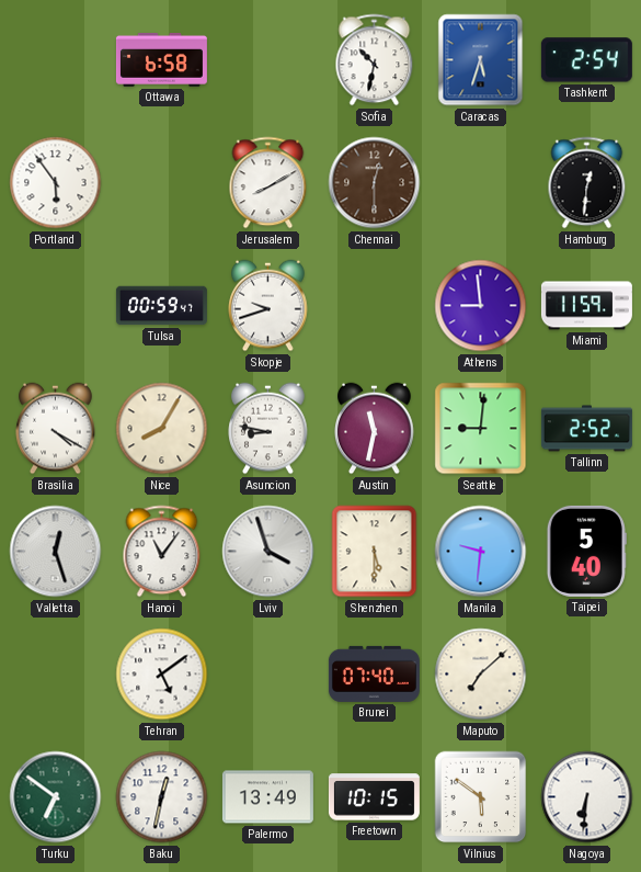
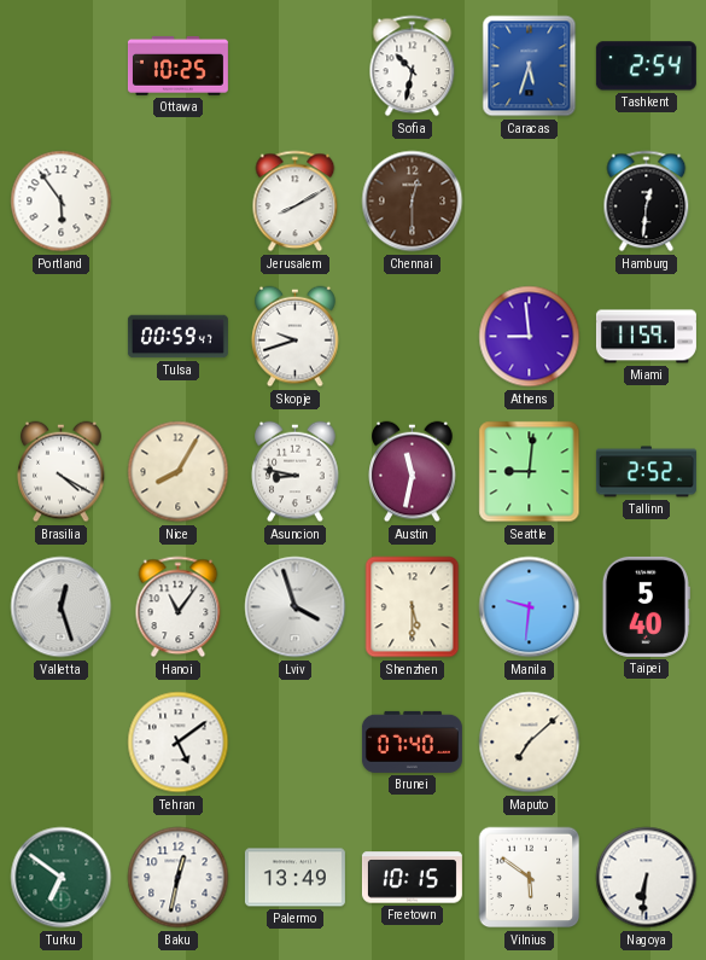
Ottawa: 6:58 -> 10:25
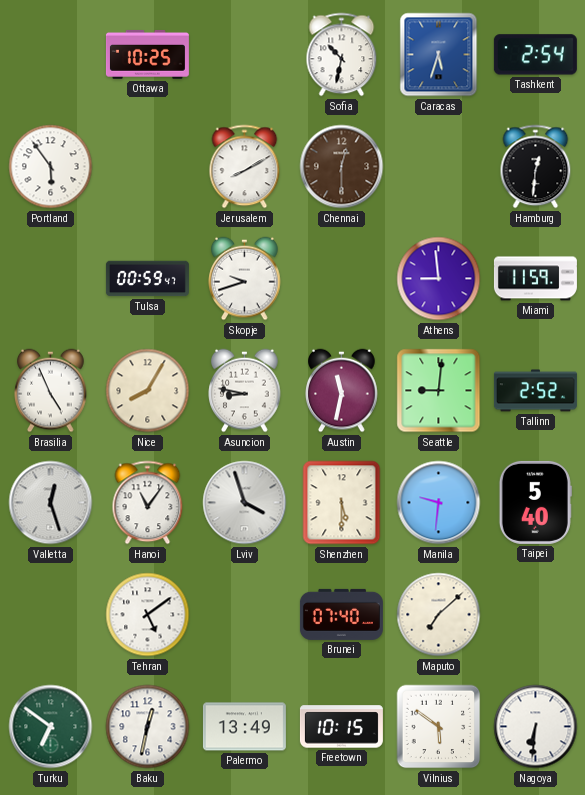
Brasilia: 4:20 -> 4:56
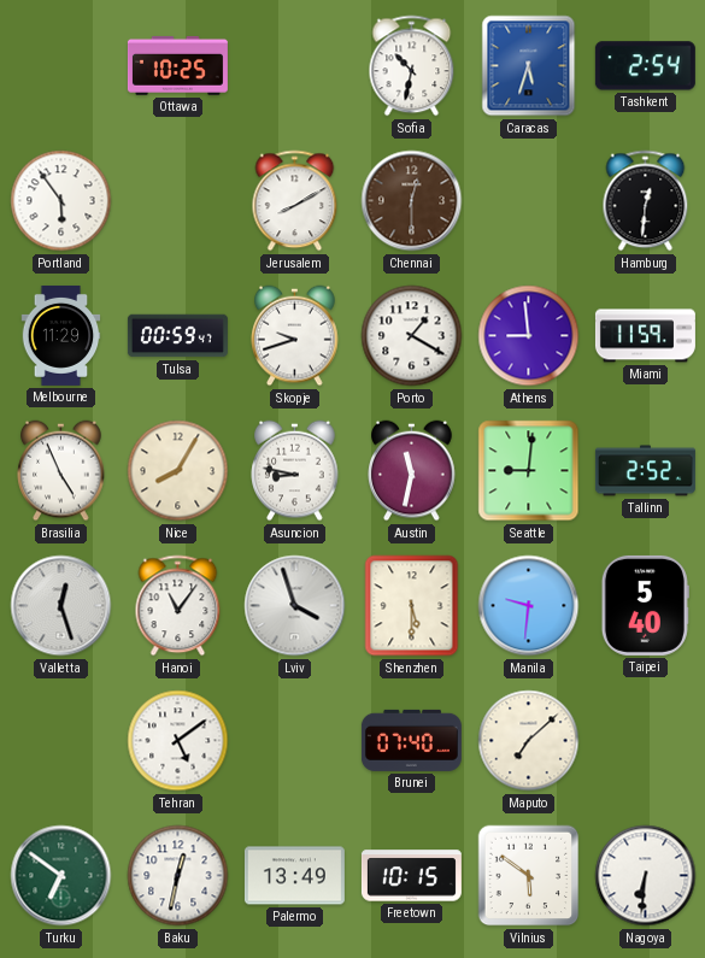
Melbourne: none -> 11:29
Porto: none -> 1:20
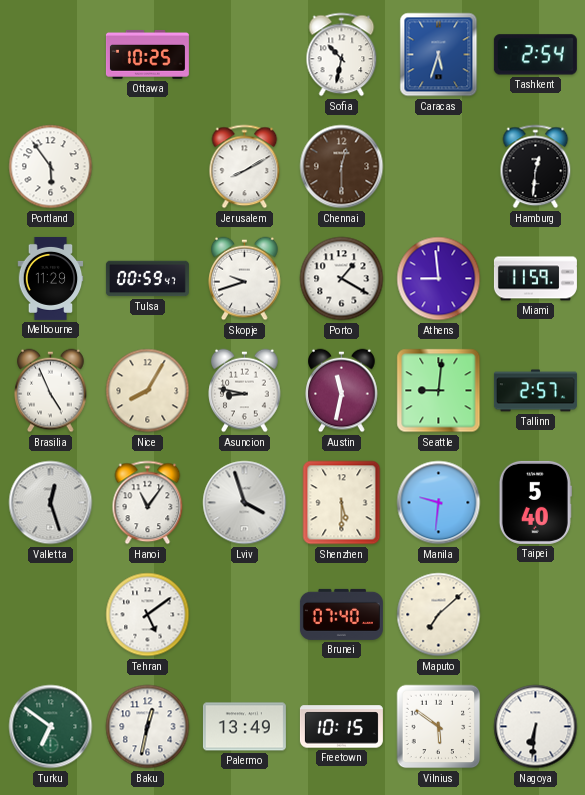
Tallinn: 2:52 -> 2:57
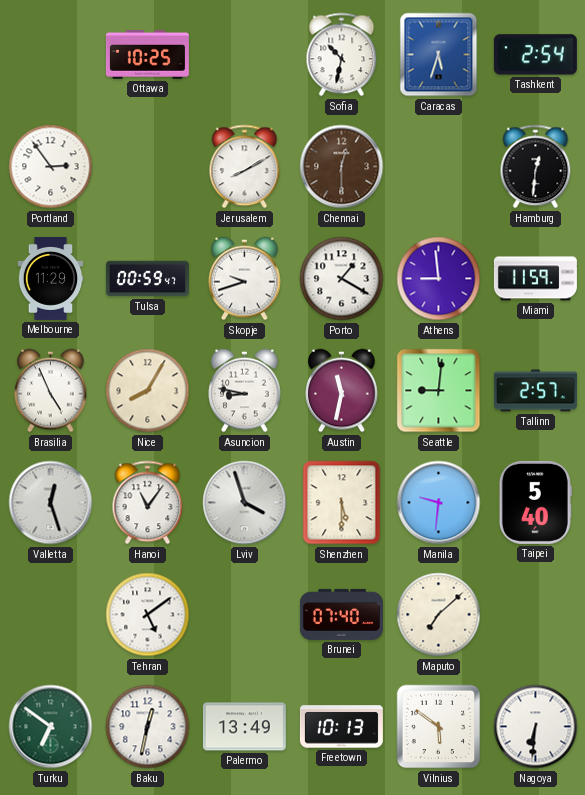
Portland: 5:54 -> 2:54
Freetown: 10:15 -> 10:13
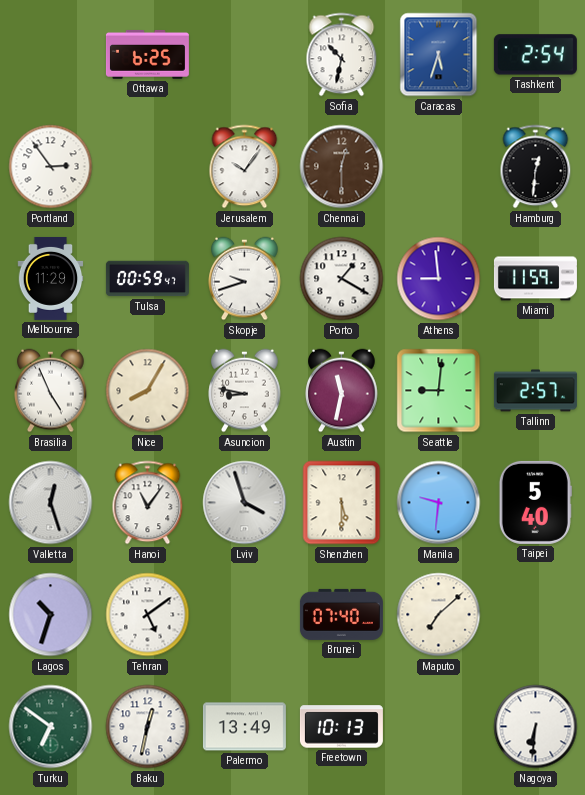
Ottawa: 10:25 -> 6:25
Jerusalem: 8:10 -> 10:06
Lagos: none -> 10:33
Vilnius: 5:51 -> none
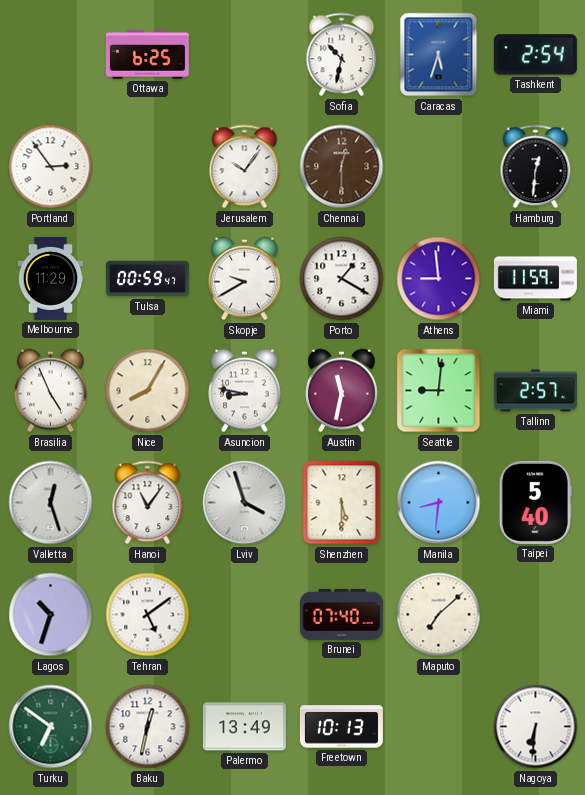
Skopje: 9:42 -> 9:40
Manila: 9:31 -> 8:31
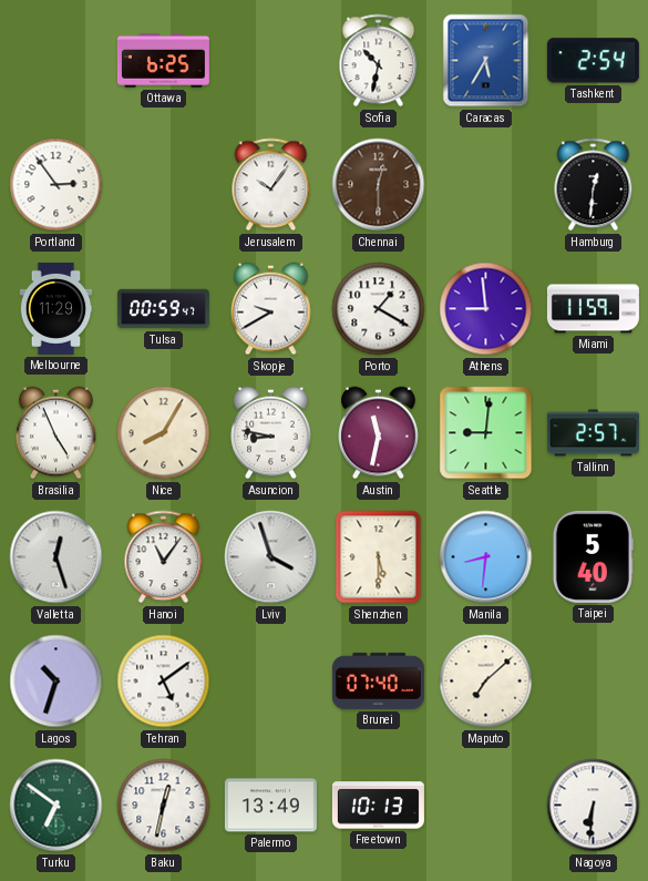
Caracas: 5:33 -> 5:35
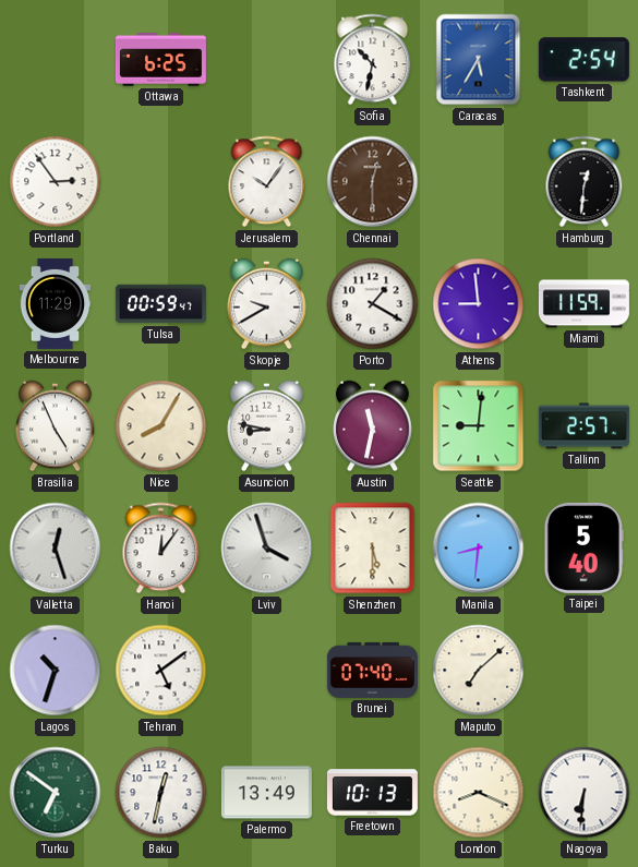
Hanoi: 11:06 -> 12:06
London: none -> 8:19
